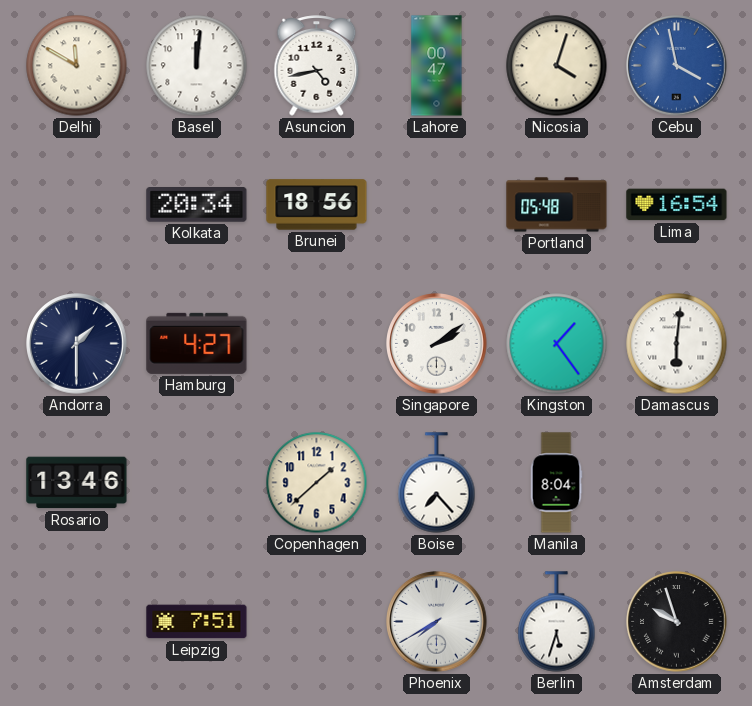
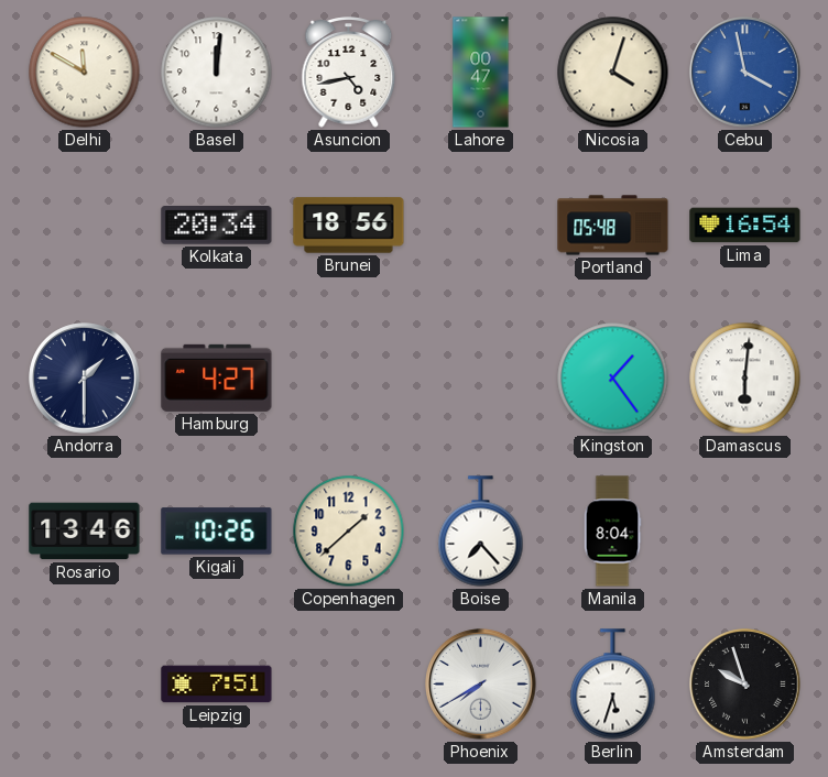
Singapore: 2:09 -> none
Kigali: none -> 10:26
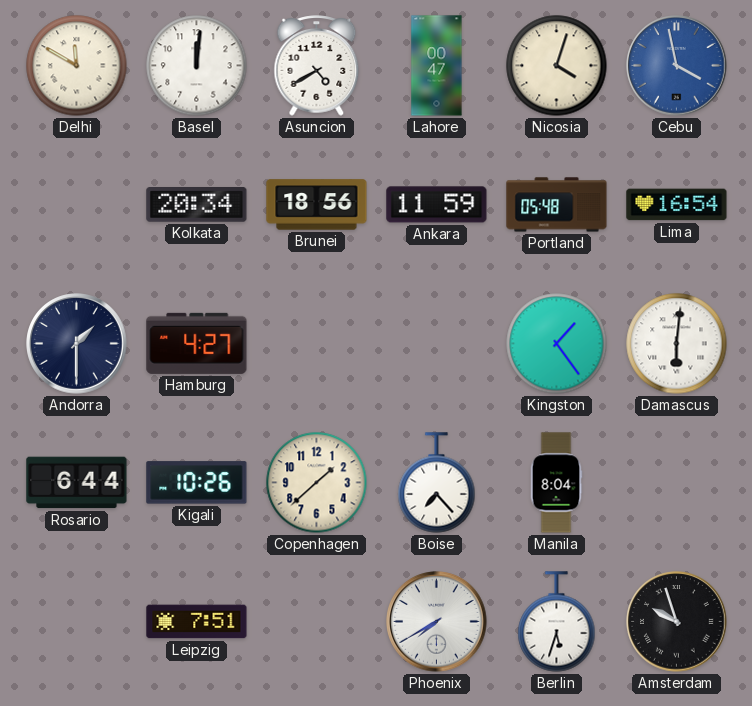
Asuncion: 4:43 -> 4:40
Ankara: none -> 11:59
Rosario: 13:46 -> 6:44
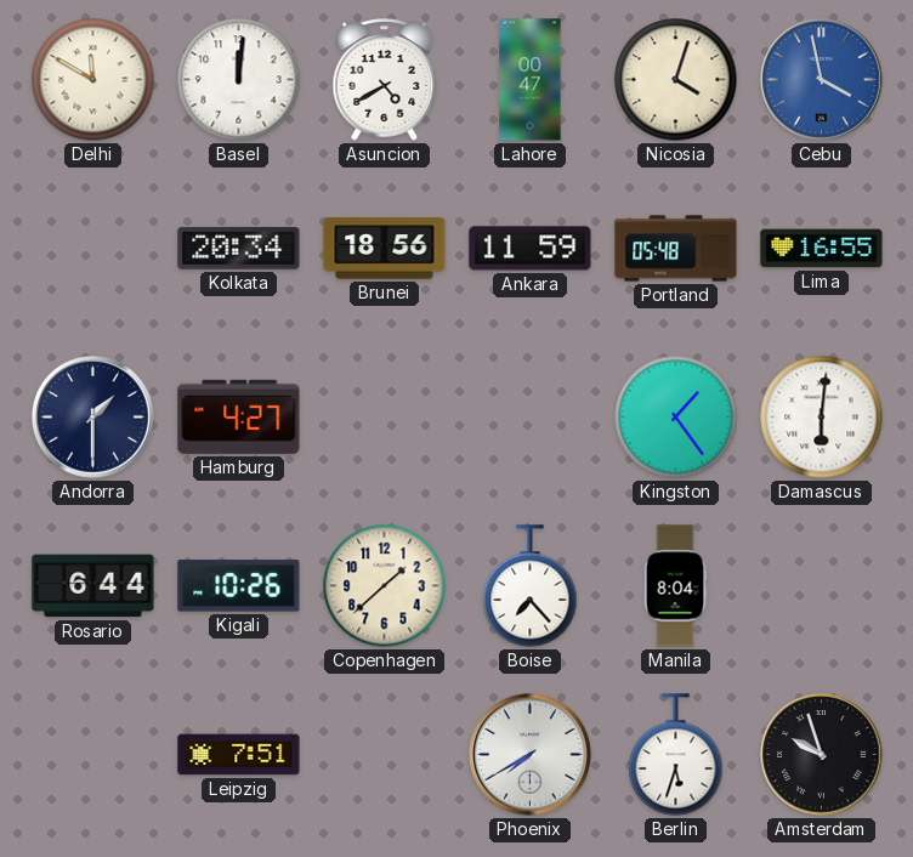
Lima: 16:54 -> 16:55
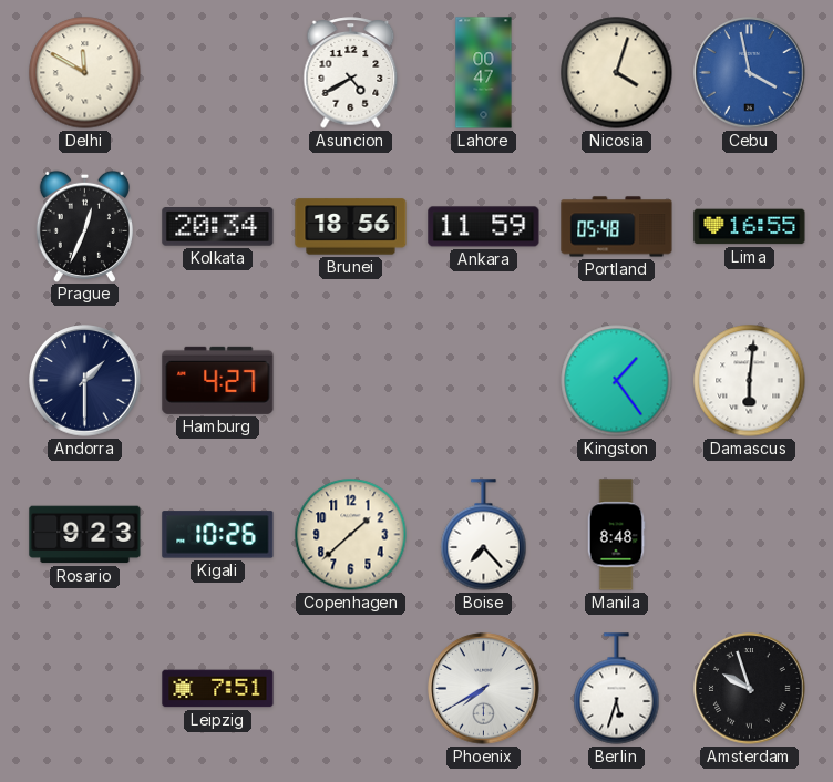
Basel: 12:01 -> none
Prague: none -> 12:34
Rosario: 6:44 -> 9:23
Manila: 8:04 -> 8:48
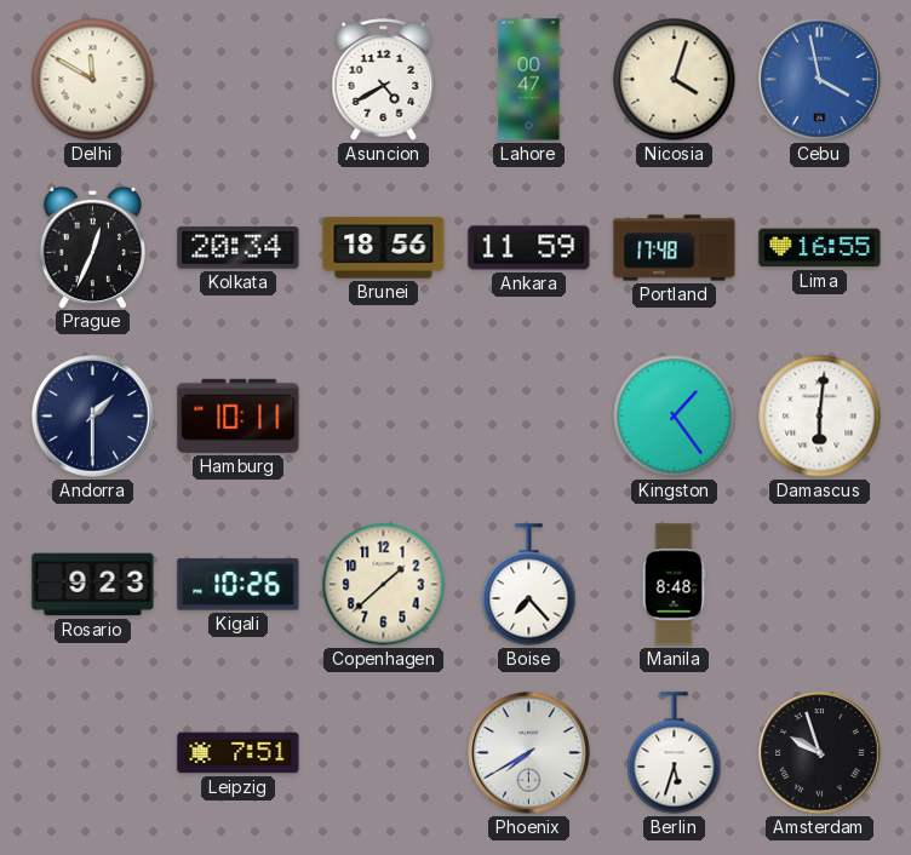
Portland: 05:48 -> 17:48
Hamburg: 4:27 -> 10:11
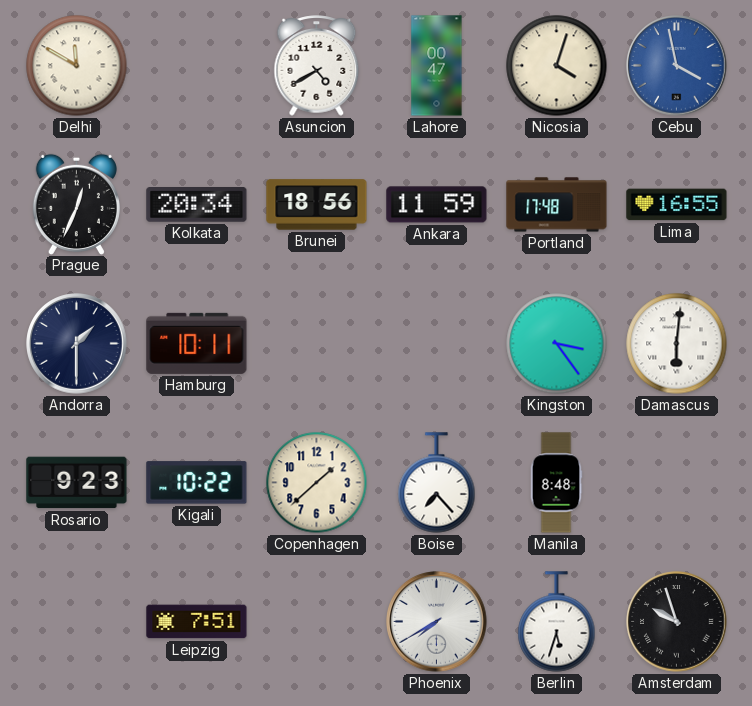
Kingston: 1:24 -> 3:24
Kigali: 10:26 -> 10:22
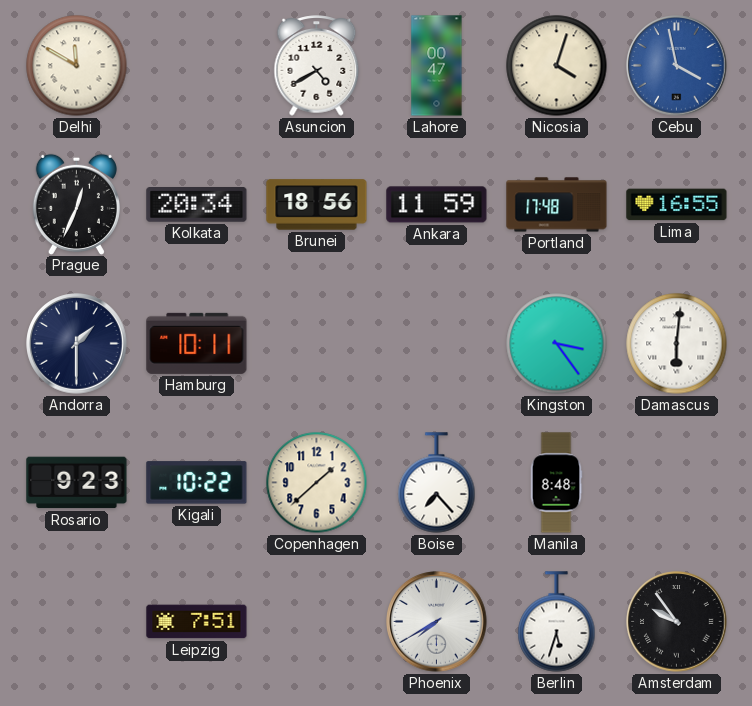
Amsterdam: 9:57 -> 9:54
